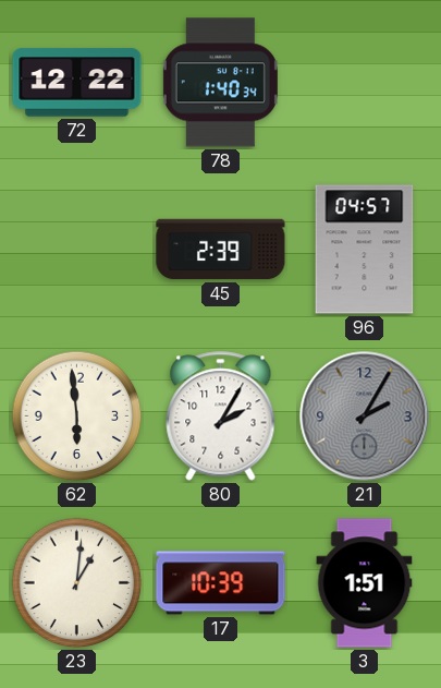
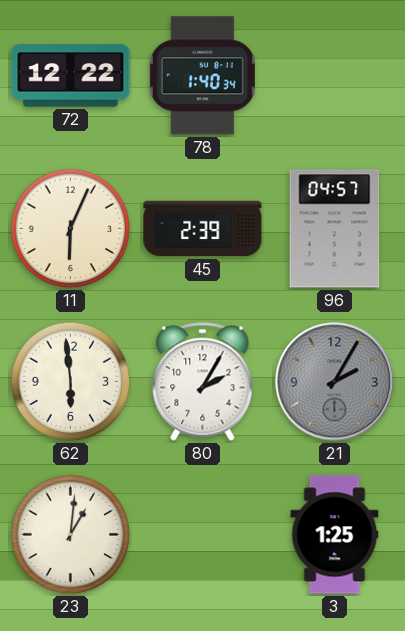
11: none -> 6:04
17: 10:39 -> none
3: 1:51 -> 1:25
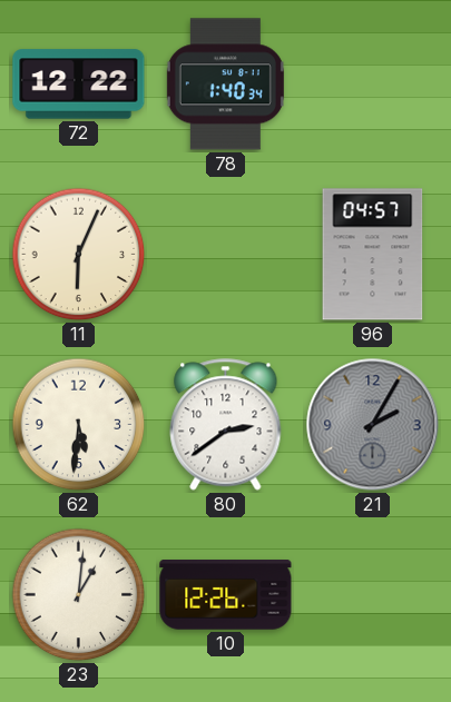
45: 2:39 -> none
62: 5:59 -> 5:31
80: 2:05 -> 2:39
10: none -> 12:26
3: 1:25 -> none
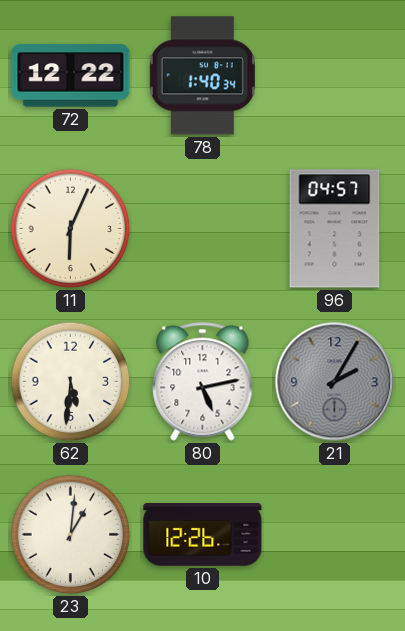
80: 2:39 -> 5:13
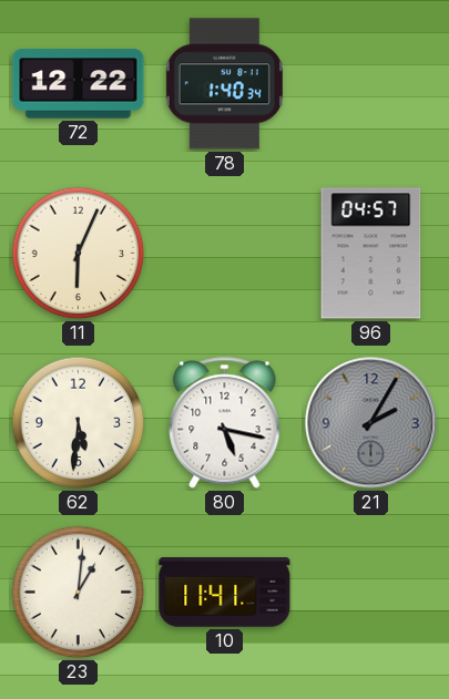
80: 5:13 -> 5:17
10: 12:26 -> 11:41
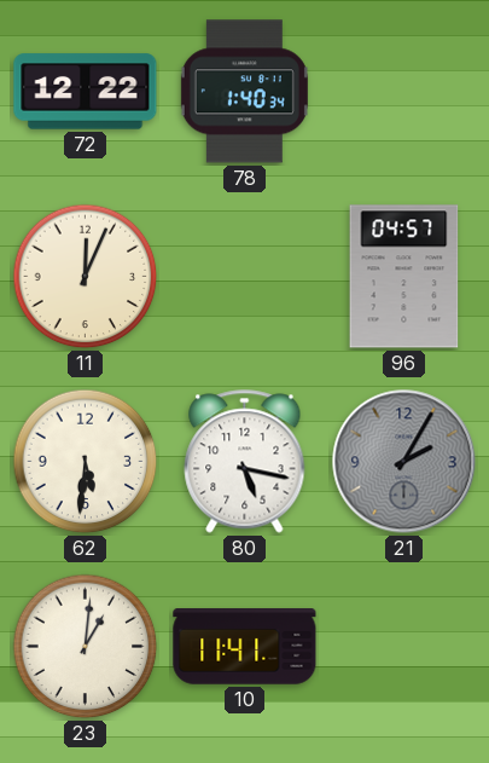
11: 6:04 -> 12:04
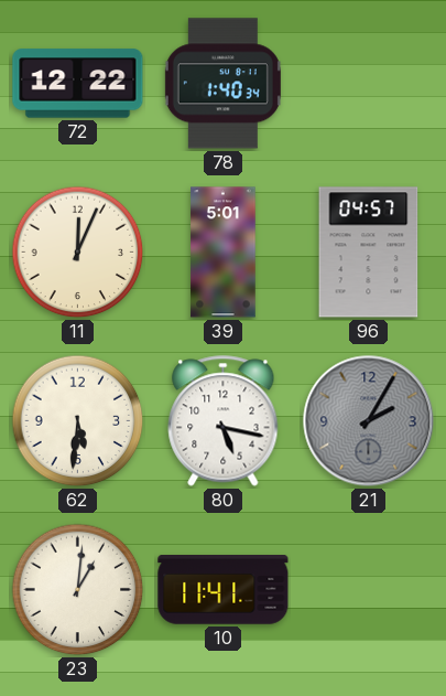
39: none -> 5:01
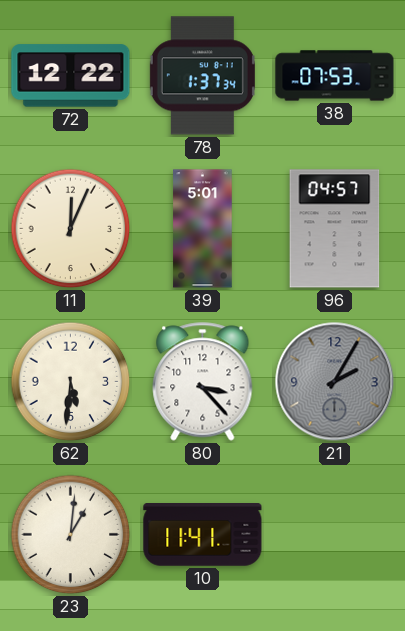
78: 1:40 -> 1:37
38: none -> 07:53
80: 5:17 -> 3:23
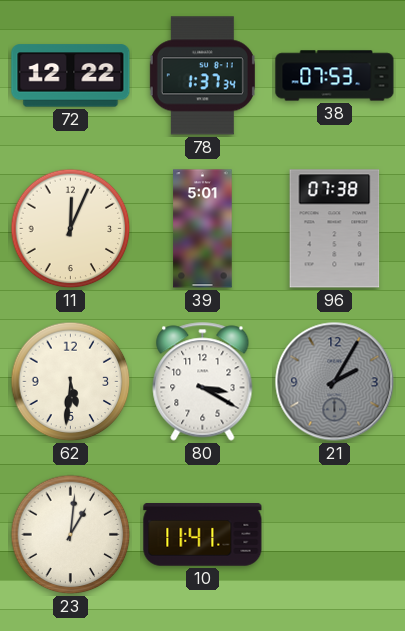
96: 04:57 -> 07:38
80: 3:23 -> 3:20
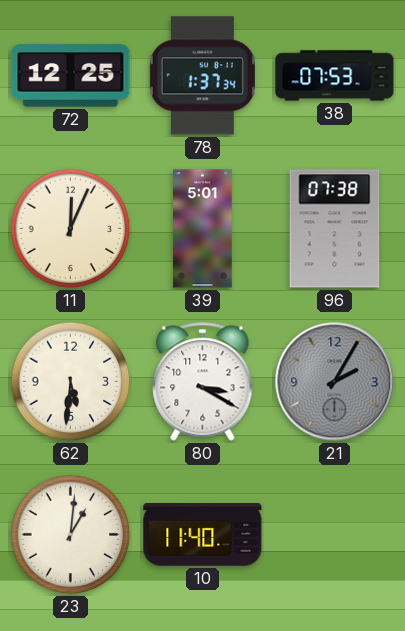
72: 12:22 -> 12:25
10: 11:41 -> 11:40
